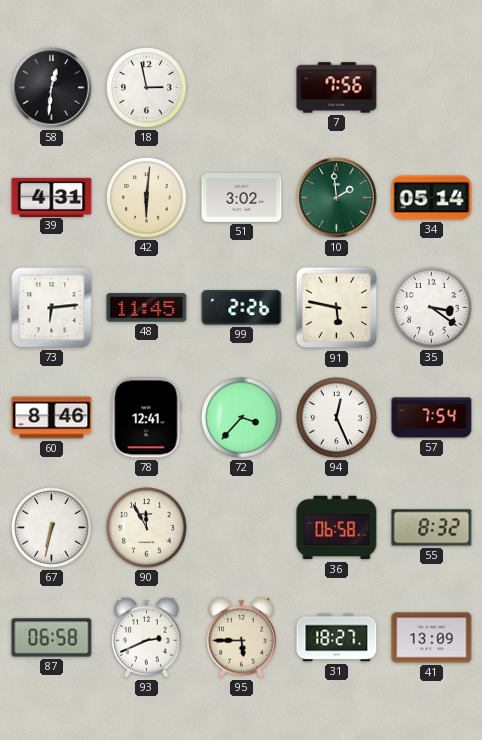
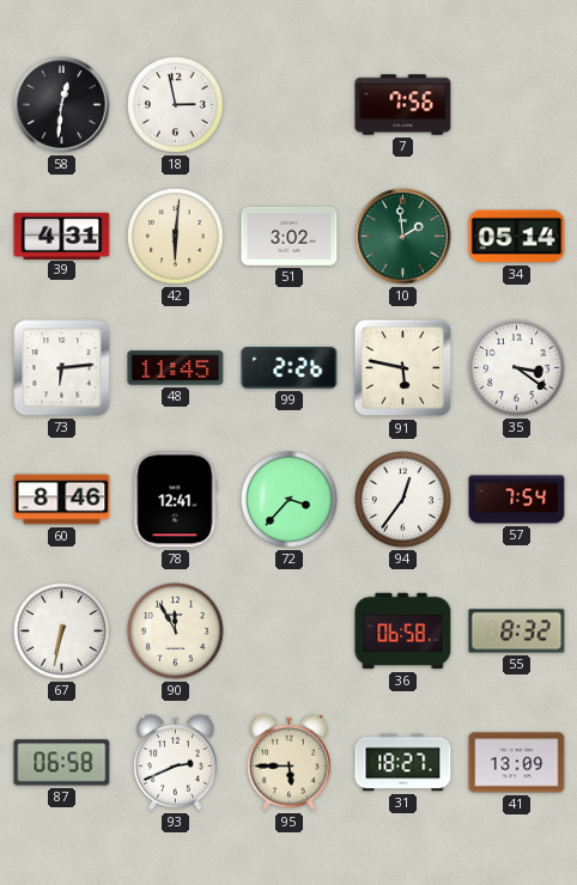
94: 12:26 -> 12:36
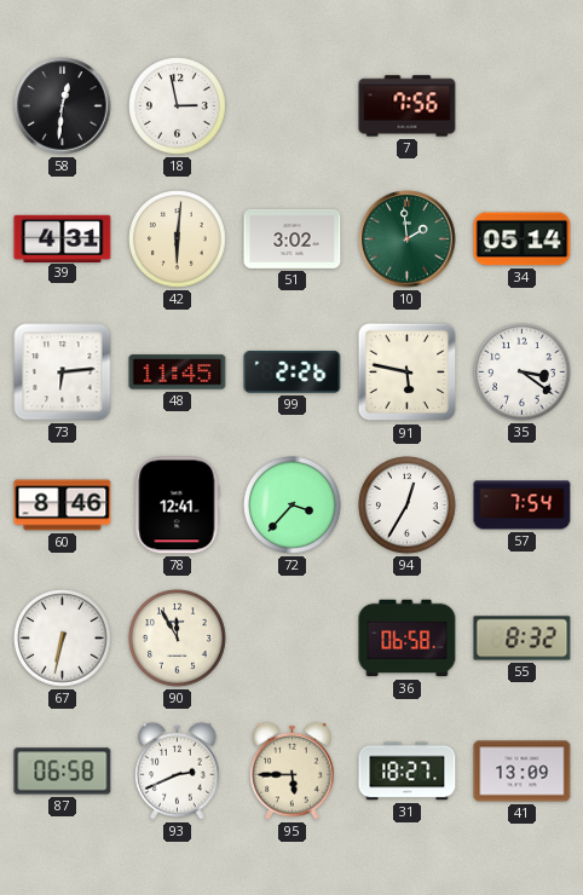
94: 12:36 -> 12:35
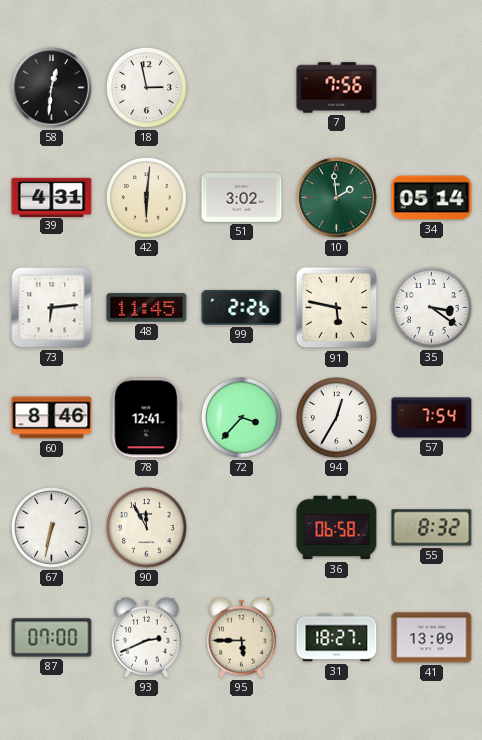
87: 06:58 -> 07:00
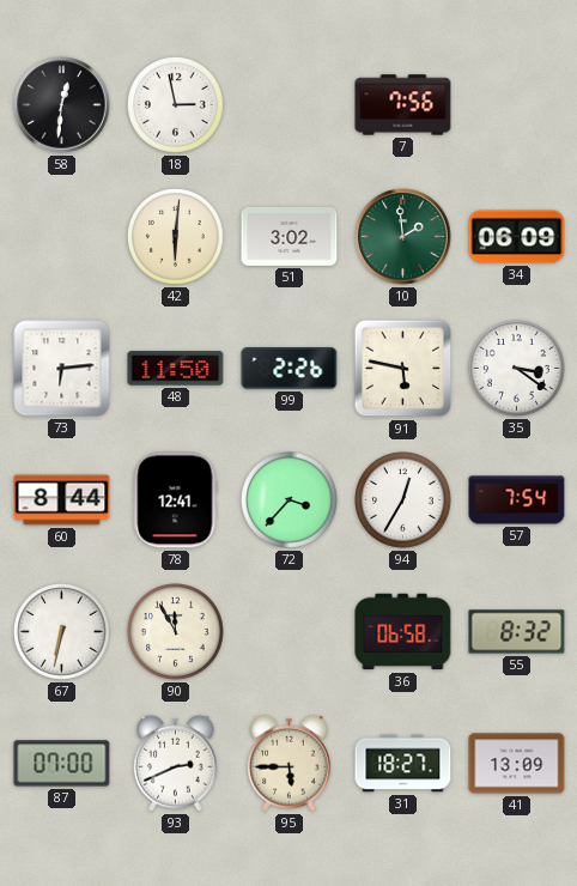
39: 4:31 -> none
34: 05:14 -> 06:09
48: 11:45 -> 11:50
60: 8:46 -> 8:44
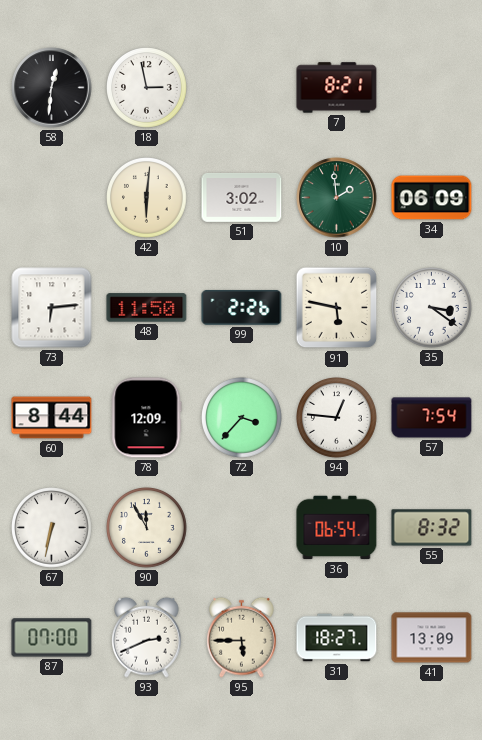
7: 7:56 -> 8:21
78: 12:41 -> 12:09
94: 12:35 -> 12:46
36: 06:58 -> 06:54
